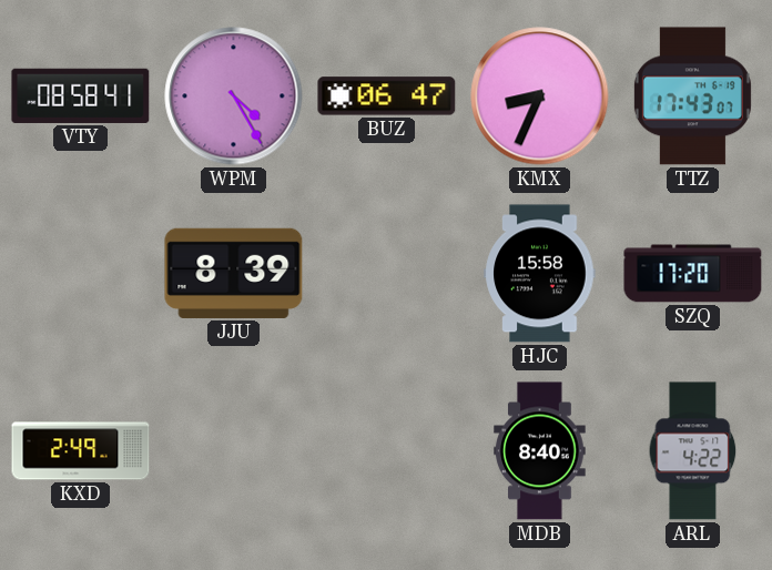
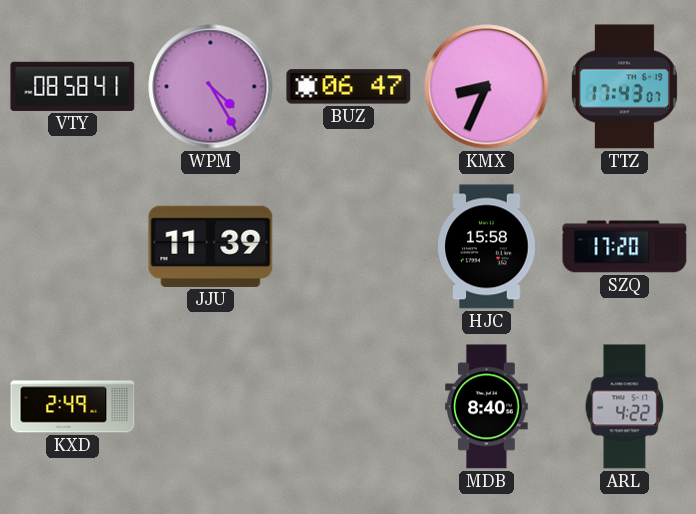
JJU: 8:39 -> 11:39
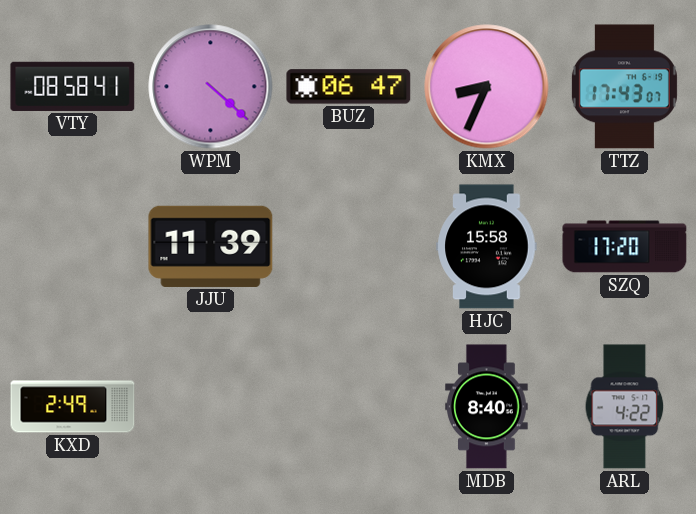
WPM: 4:25 -> 4:22
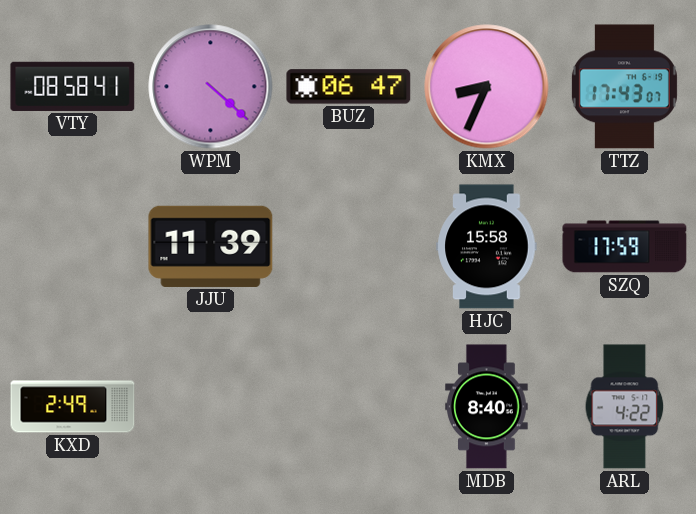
SZQ: 17:20 -> 17:59
